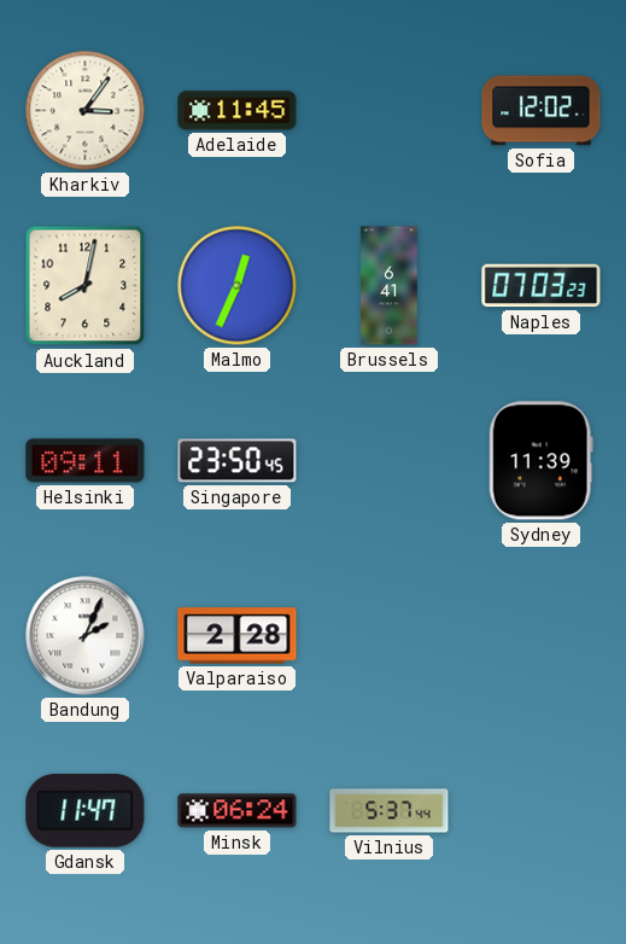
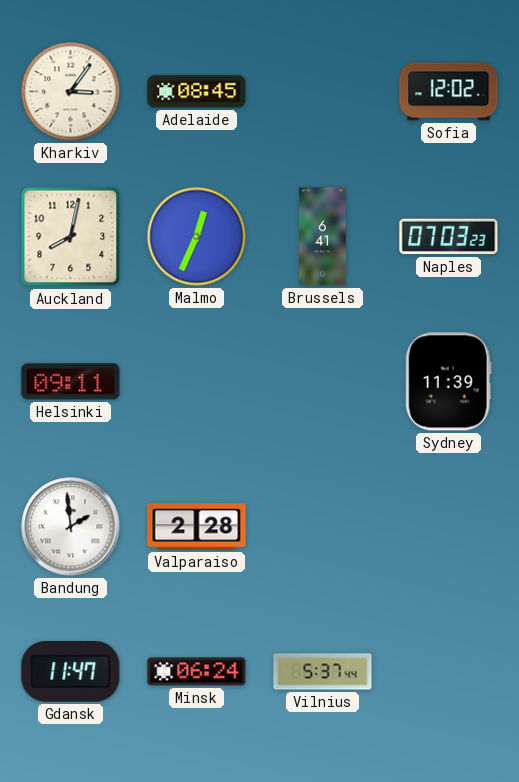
Adelaide: 11:45 -> 08:45
Singapore: 23:50 -> none
Bandung: 2:04 -> 1:59
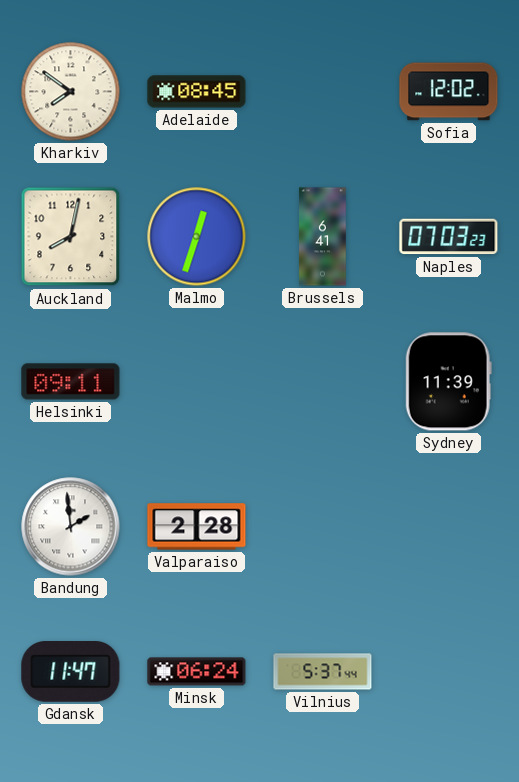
Kharkiv: 3:06 -> 7:51
Malmo: 12:34 -> 12:33
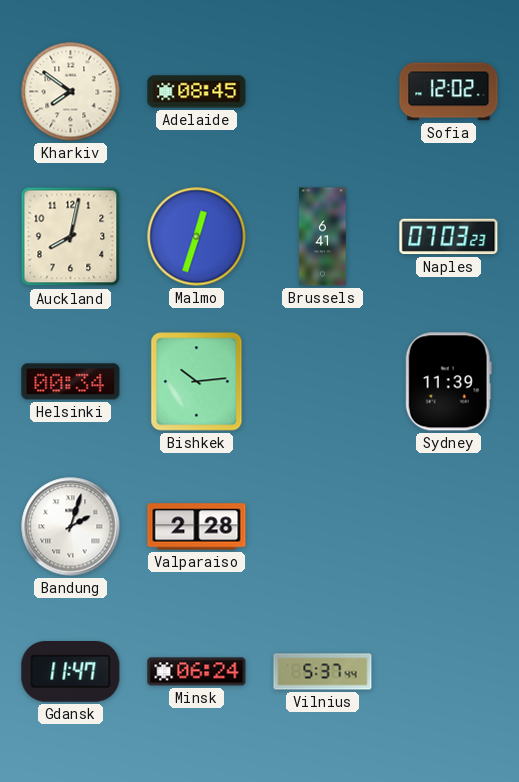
Helsinki: 09:11 -> 00:34
Bishkek: none -> 10:14
Bandung: 1:59 -> 2:03
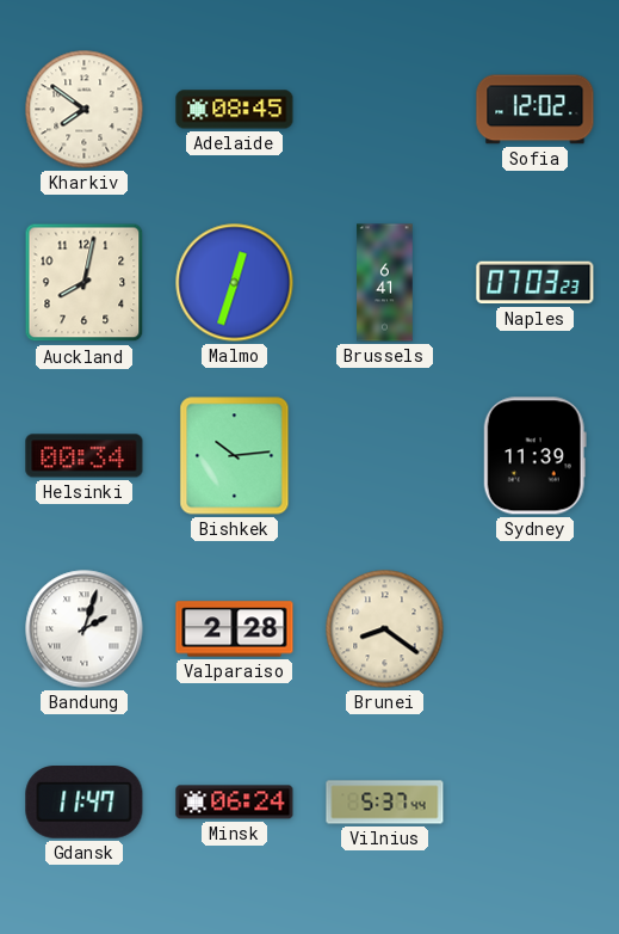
Brunei: none -> 8:21
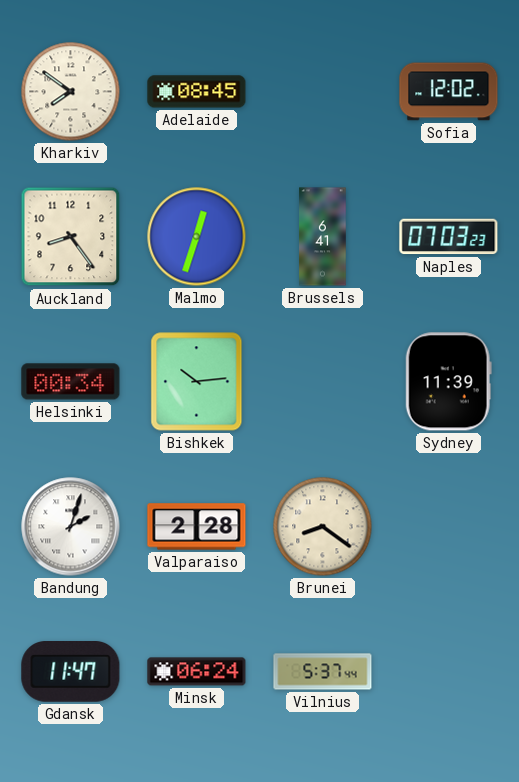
Auckland: 8:02 -> 8:24
